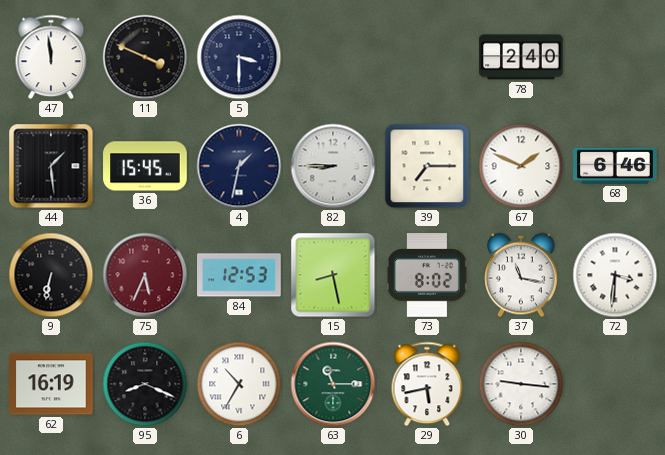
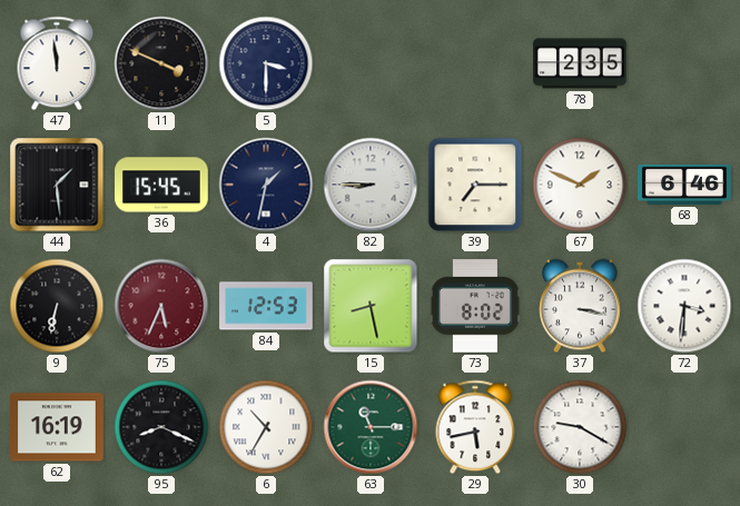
78: 2:40 -> 2:35
37: 11:17 -> 3:17
30: 9:16 -> 9:20
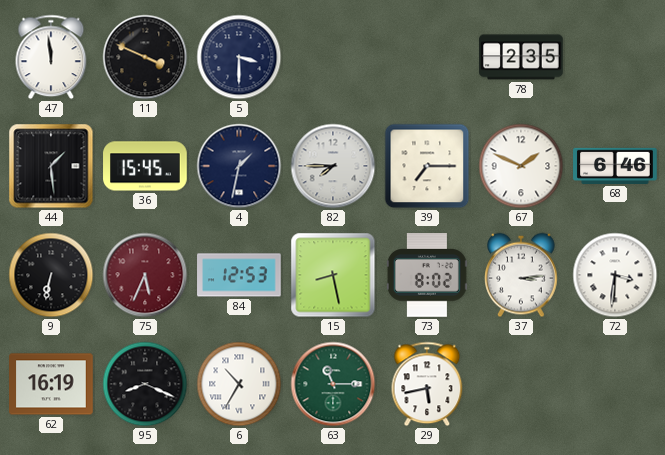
82: 8:45 -> 7:45
37: 3:17 -> 3:14
30: 9:20 -> none
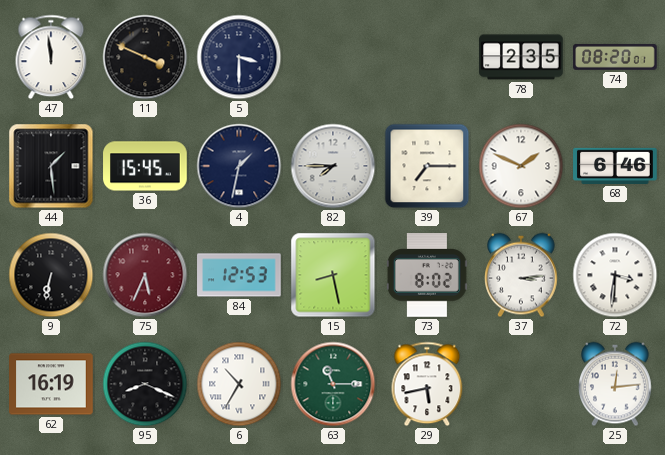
74: none -> 08:20
25: none -> 12:14
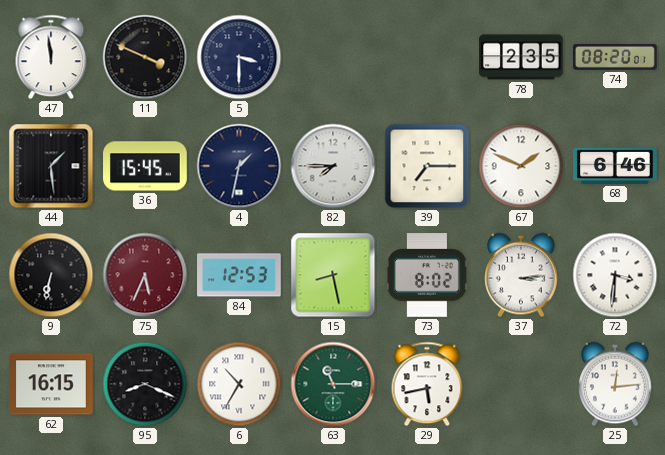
62: 16:19 -> 16:15
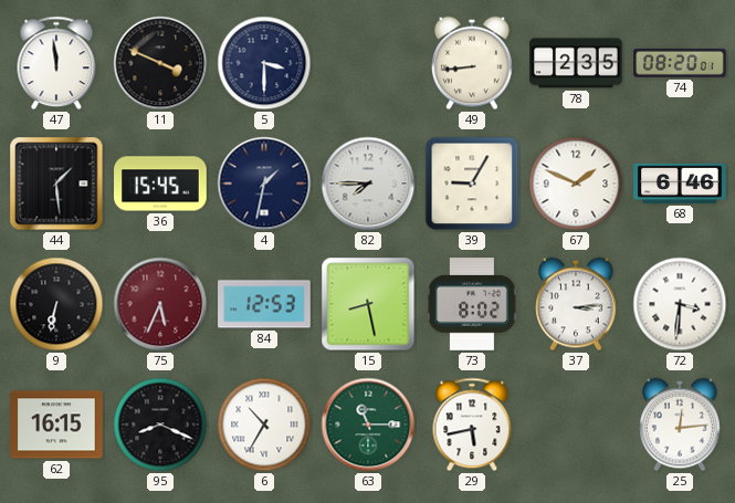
49: none -> 8:44
39: 7:15 -> 9:05
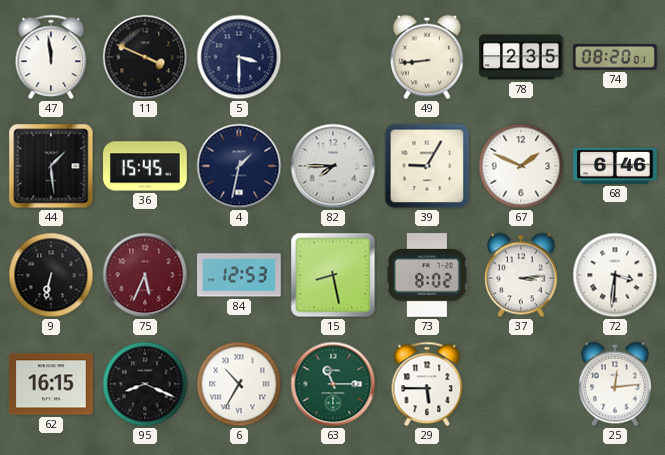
29: 5:43 -> 5:45
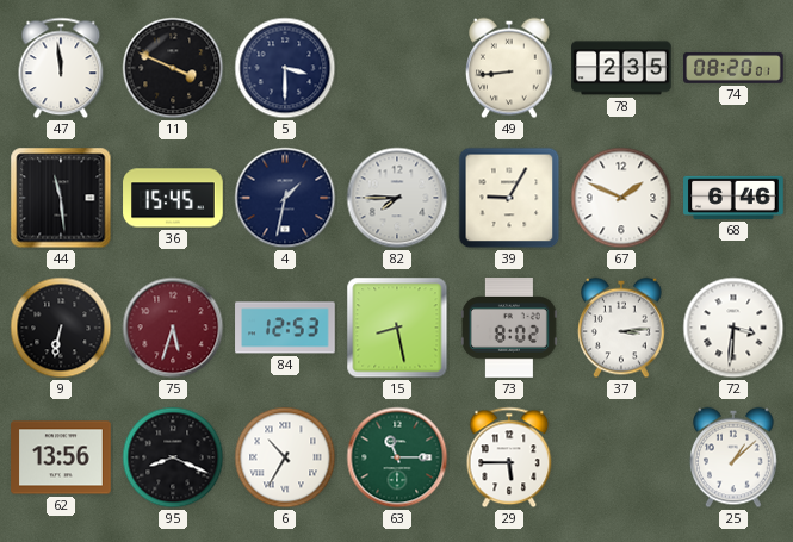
44: 1:29 -> 11:29
75: 5:34 -> 5:33
62: 16:15 -> 13:56
25: 12:14 -> 1:08
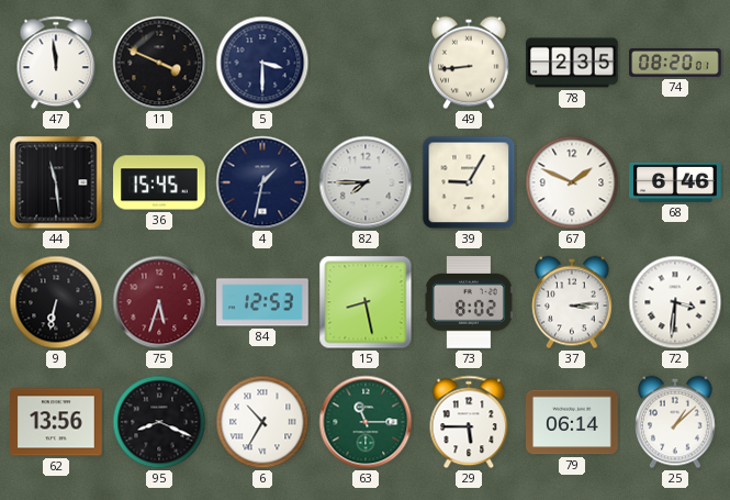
79: none -> 06:14
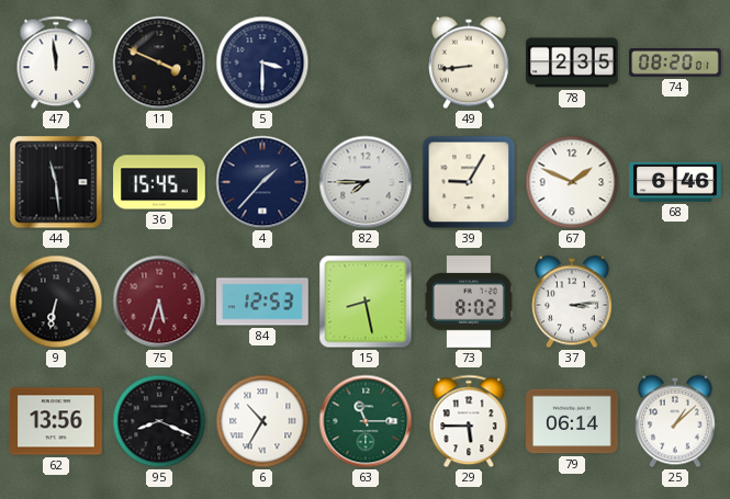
4: 1:32 -> 1:37
72: 3:31 -> none
